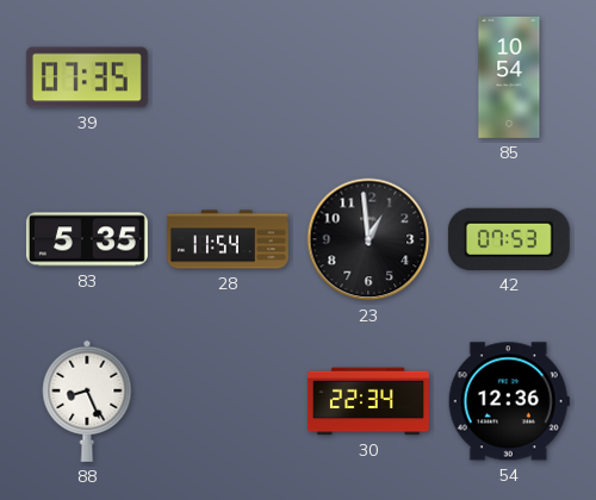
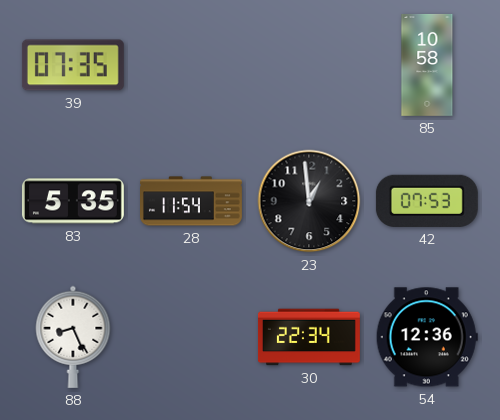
85: 10:54 -> 10:58
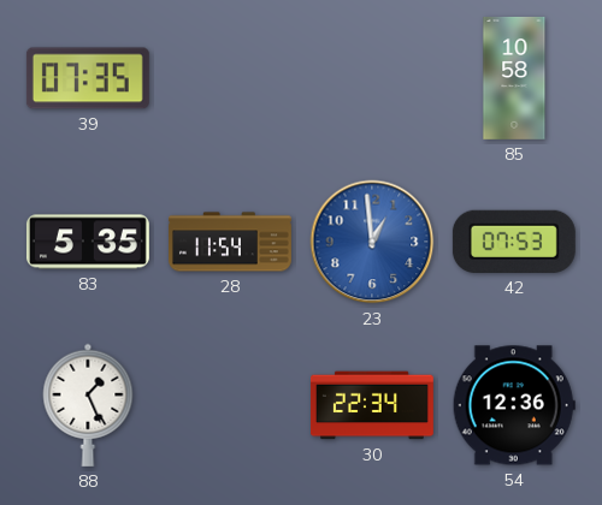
23 dial: black -> blue
88: 8:26 -> 1:26
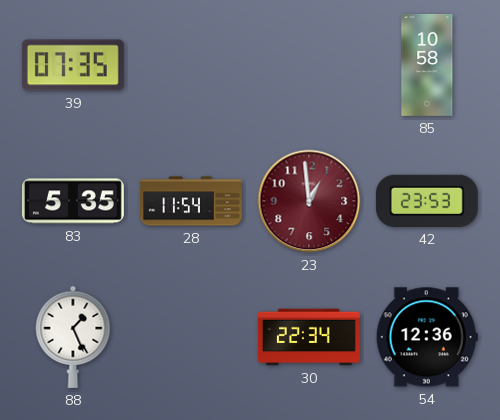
23 dial: blue -> burgundy
42: 07:53 -> 23:53
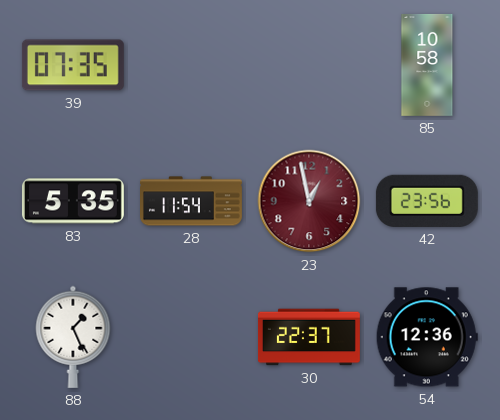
23: 12:59 -> 12:58
42: 23:53 -> 23:56
30: 22:34 -> 22:37
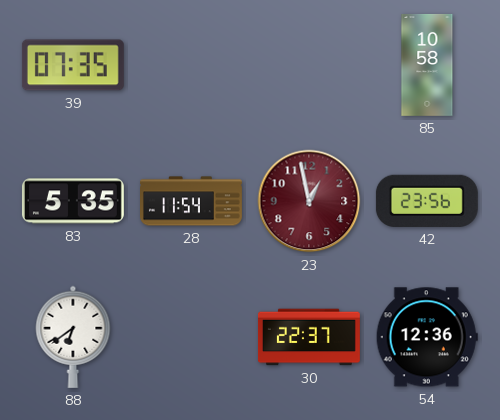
88: 1:26 -> 6:39
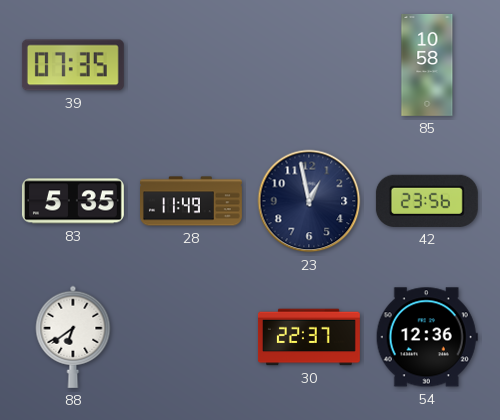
28: 11:54 -> 11:49
23 dial: burgundy -> navy
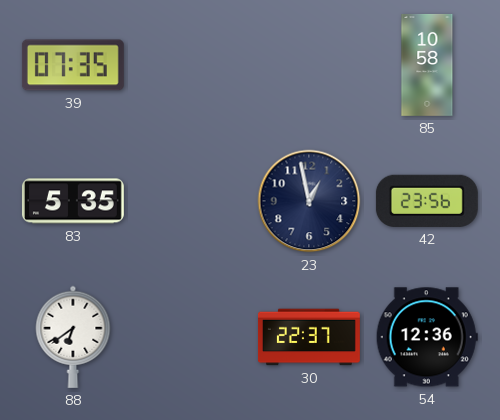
28: 11:49 -> none
